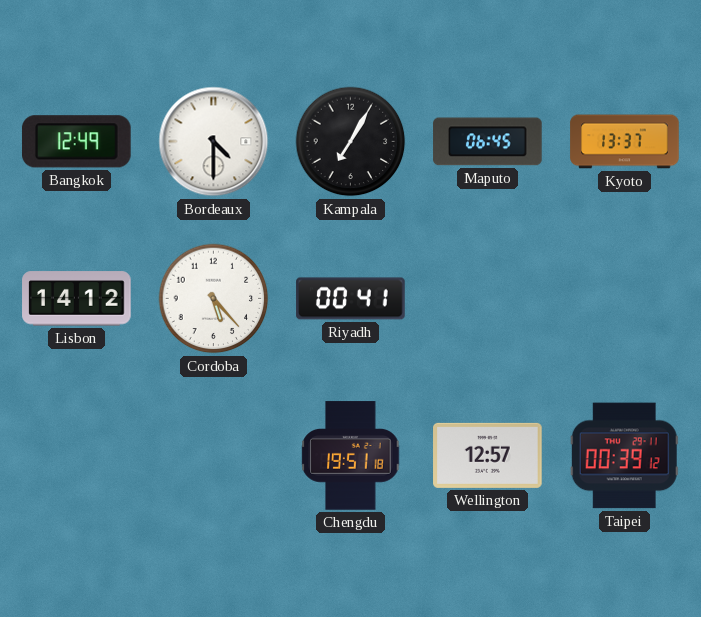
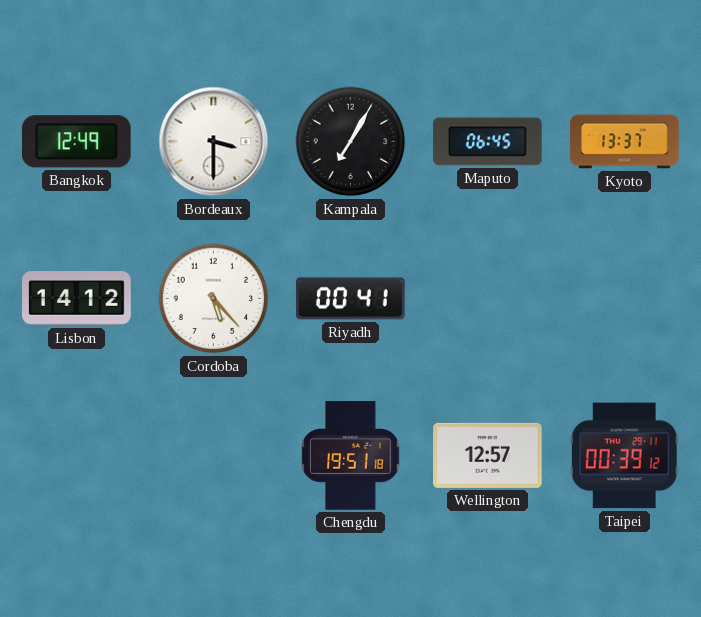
Bordeaux: 4:30 -> 3:30
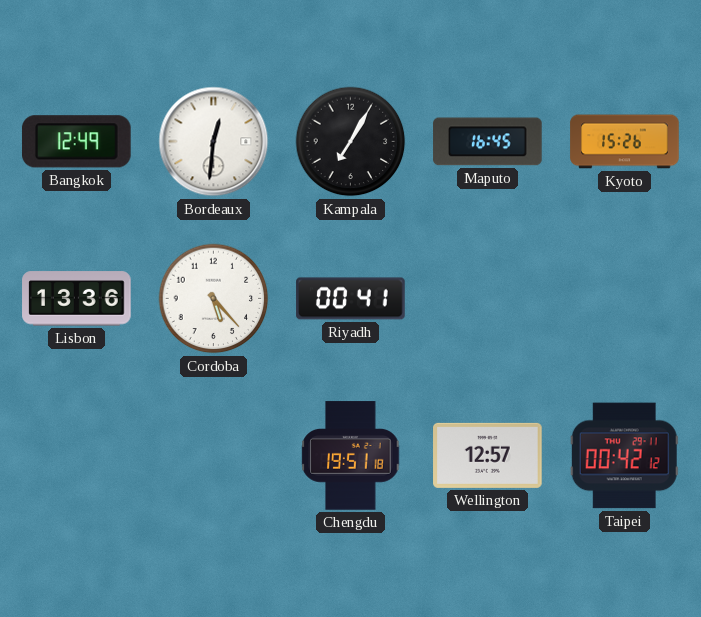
Bordeaux: 3:30 -> 12:31
Maputo: 06:45 -> 16:45
Kyoto: 13:37 -> 15:26
Lisbon: 14:12 -> 13:36
Taipei: 00:39 -> 00:42
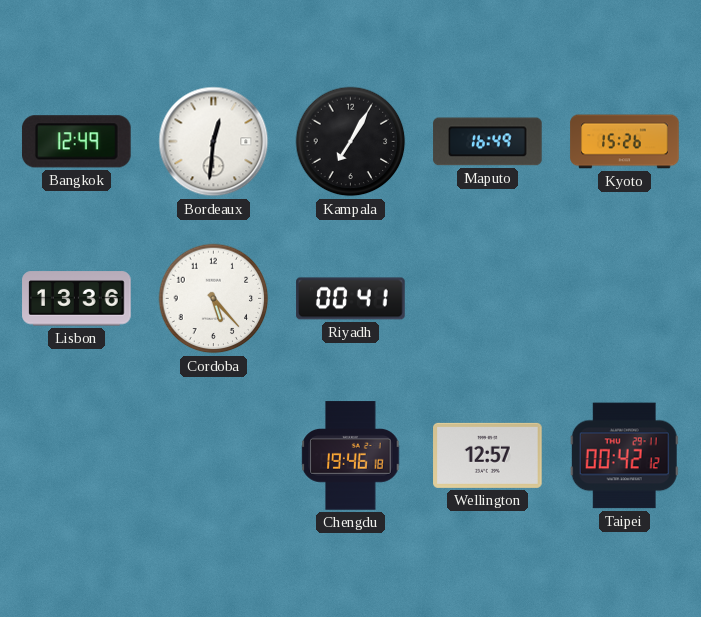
Maputo: 16:45 -> 16:49
Chengdu: 19:51 -> 19:46
